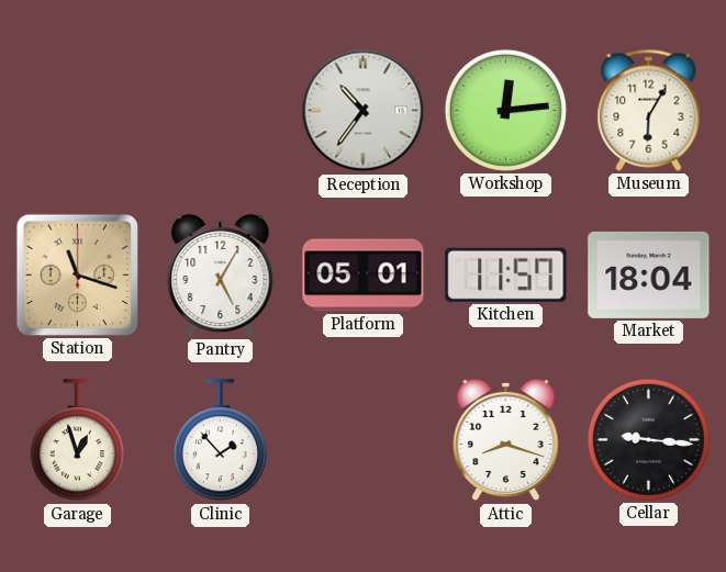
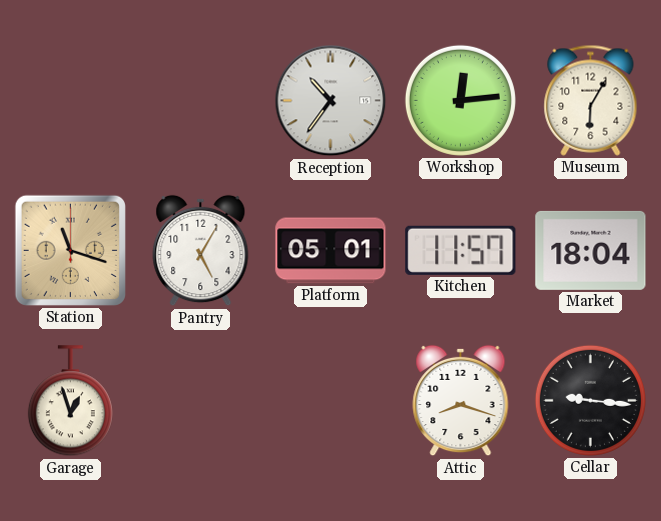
Clinic: 1:53 -> none
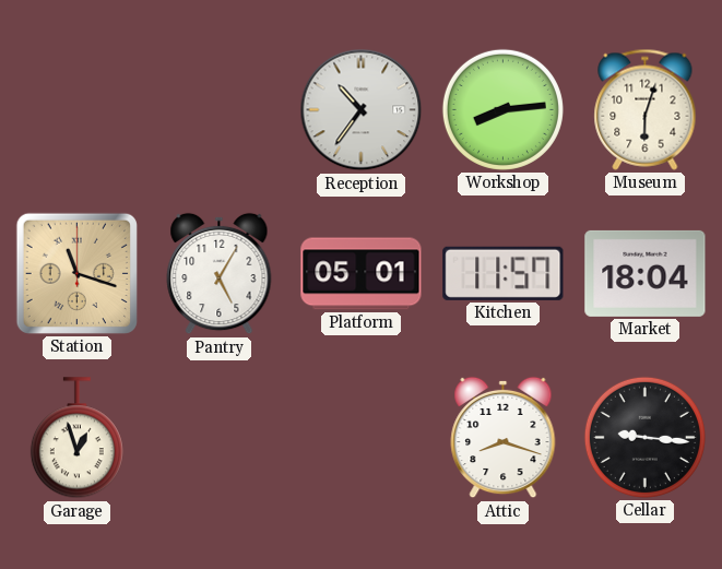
Workshop: 12:14 -> 8:14
Museum: 6:05 -> 6:03
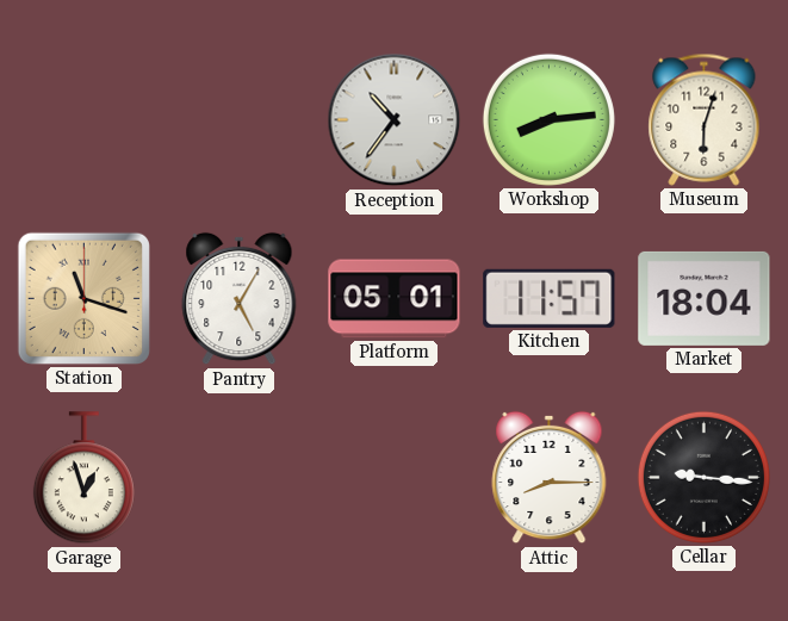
Attic: 8:18 -> 8:15
